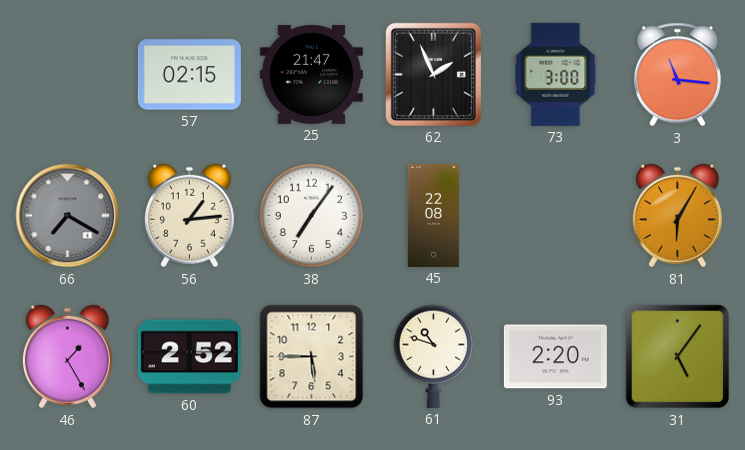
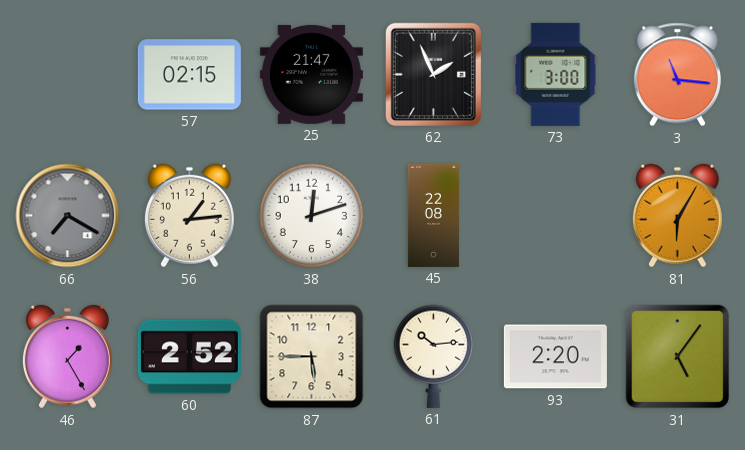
38: 7:06 -> 12:12
61: 10:48 -> 10:14
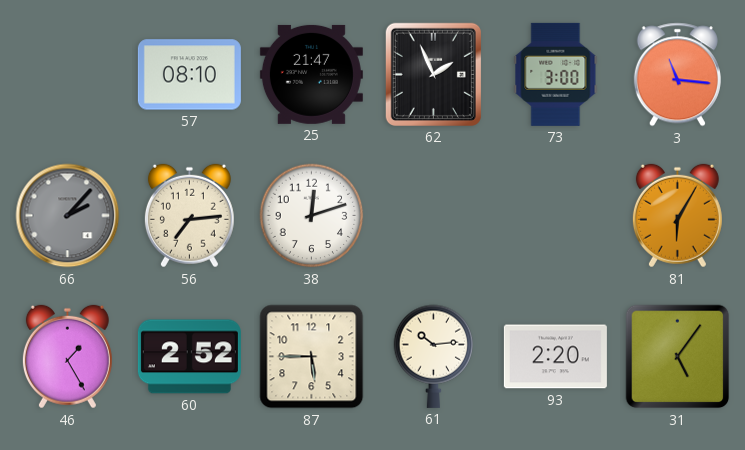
57: 02:15 -> 08:10
66: 7:20 -> 2:07
56: 1:14 -> 7:14
45: 22:08 -> none
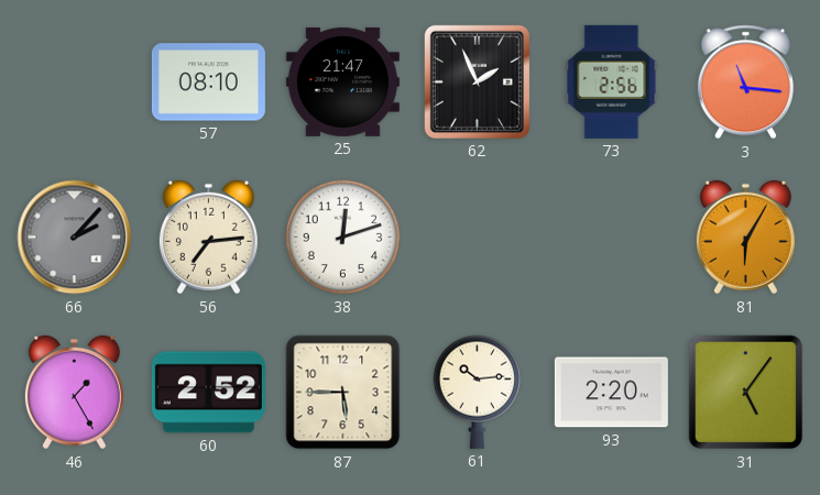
73: 3:00 -> 2:56
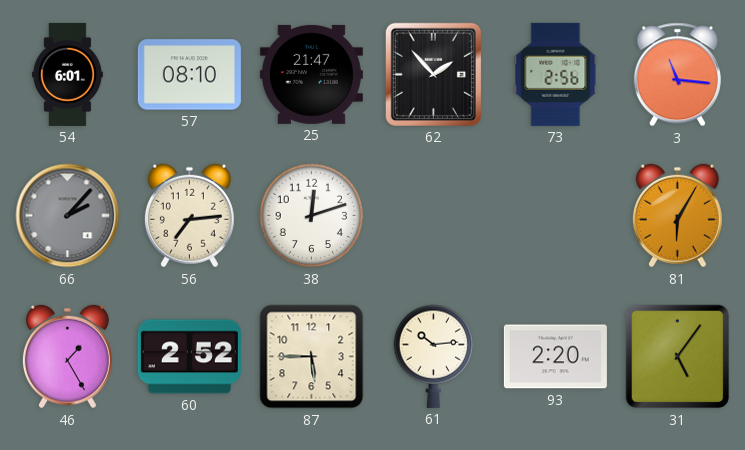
54: none -> 6:01
62: 1:56 -> 1:53
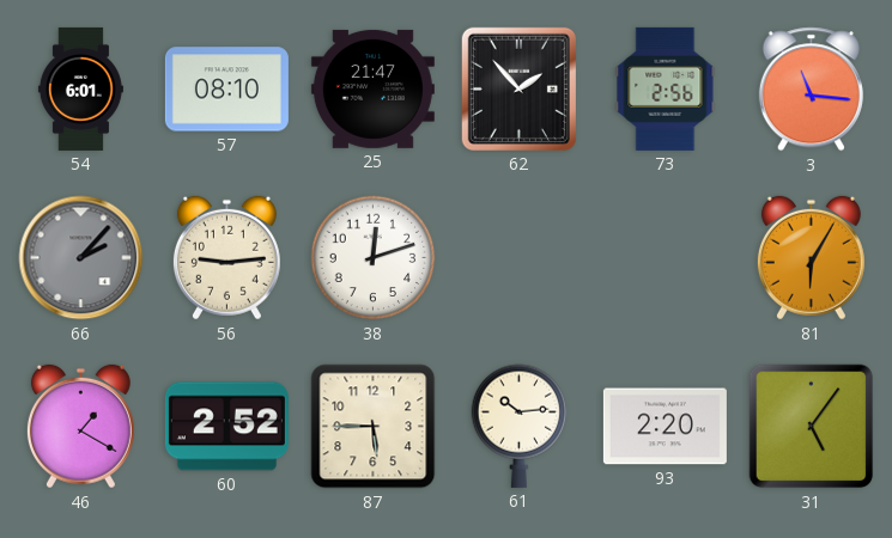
56: 7:14 -> 9:14
46: 1:25 -> 1:20
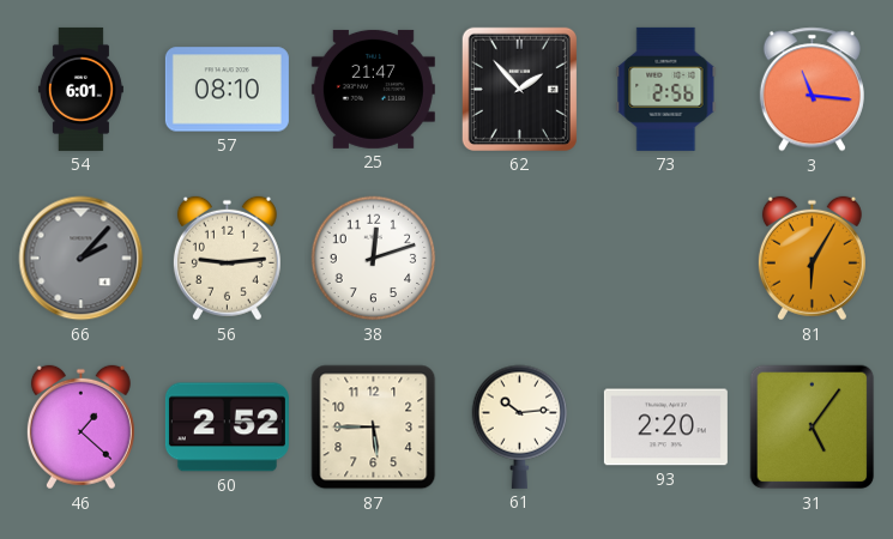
46: 1:20 -> 1:22
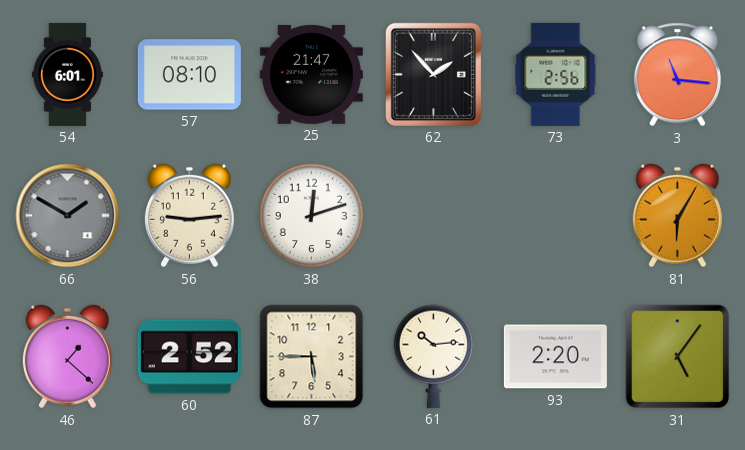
66: 2:07 -> 1:50
